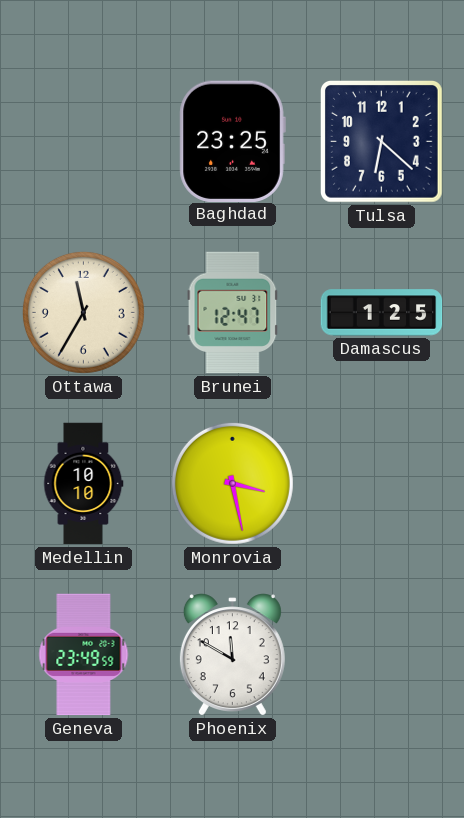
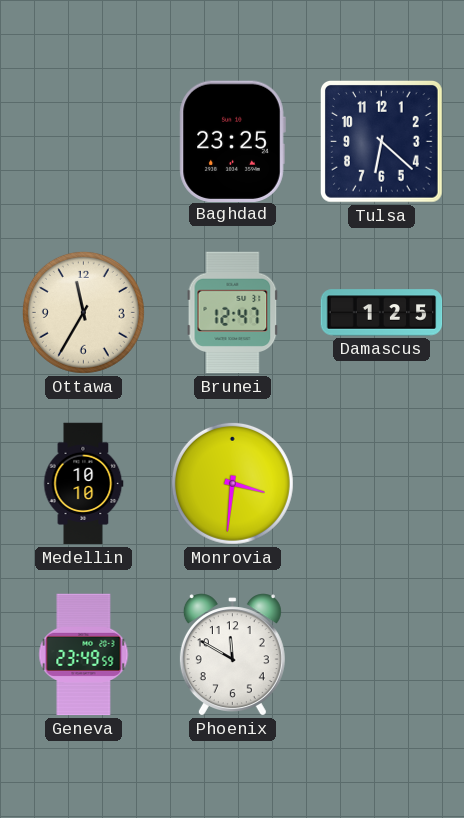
Monrovia: 3:28 -> 3:31
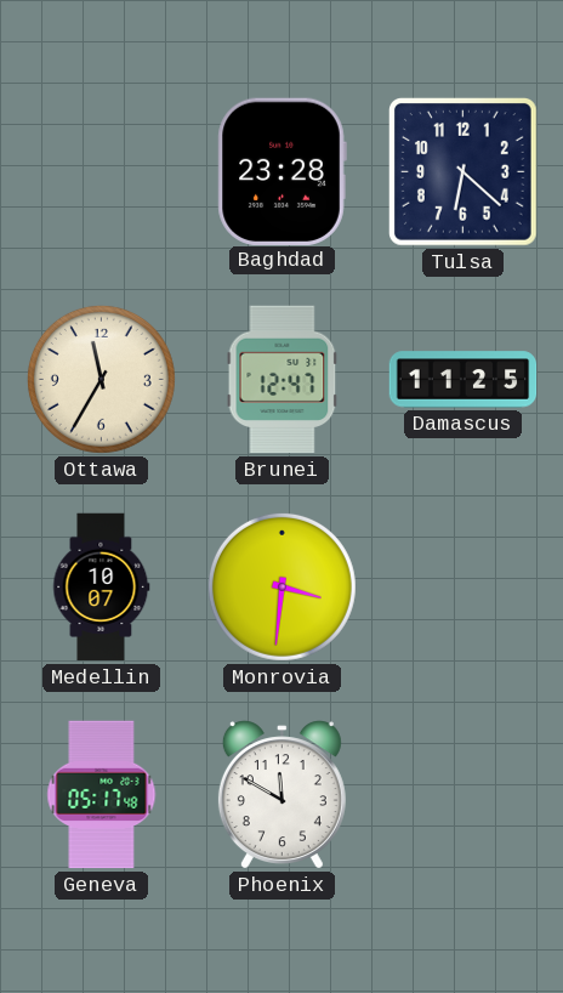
Baghdad: 23:25 -> 23:28
Damascus: 1:25 -> 11:25
Medellin: 10:10 -> 10:07
Geneva: 23:49 -> 05:17
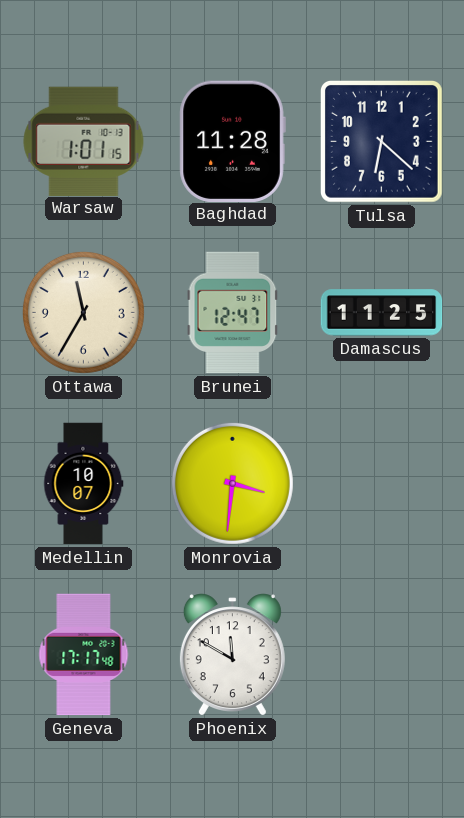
Warsaw: none -> 1:01
Baghdad: 23:28 -> 11:28
Geneva: 05:17 -> 17:17
